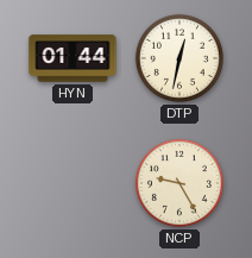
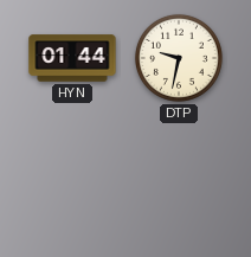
DTP: 12:32 -> 9:32
NCP: 9:25 -> none
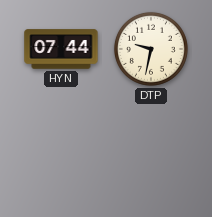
HYN: 01:44 -> 07:44
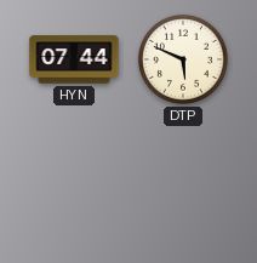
DTP: 9:32 -> 5:49
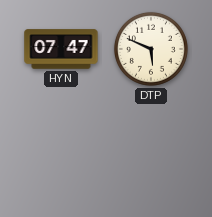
HYN: 07:44 -> 07:47
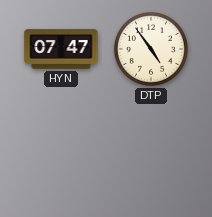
DTP: 5:49 -> 4:54
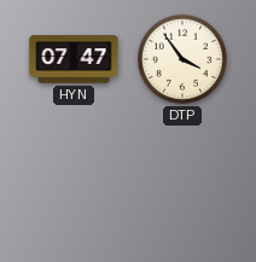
DTP: 4:54 -> 3:54
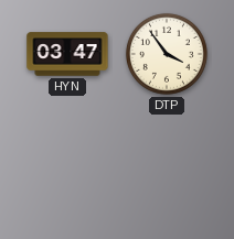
HYN: 07:47 -> 03:47
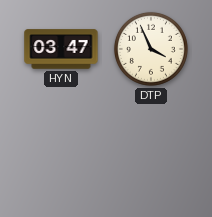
DTP: 3:54 -> 3:56
